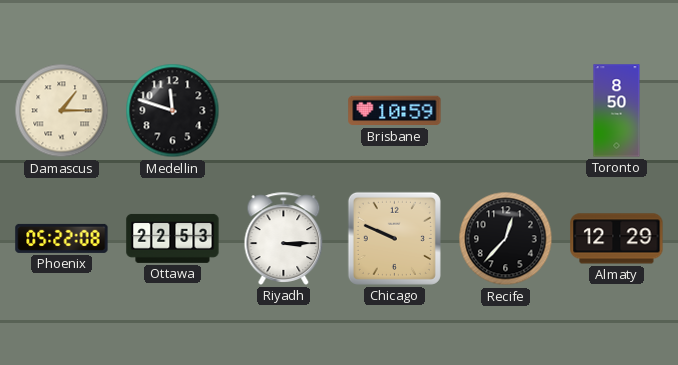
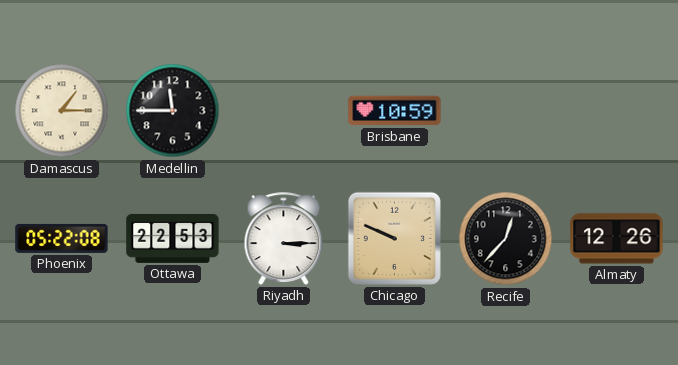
Medellin: 11:48 -> 11:45
Toronto: 8:50 -> none
Almaty: 12:29 -> 12:26
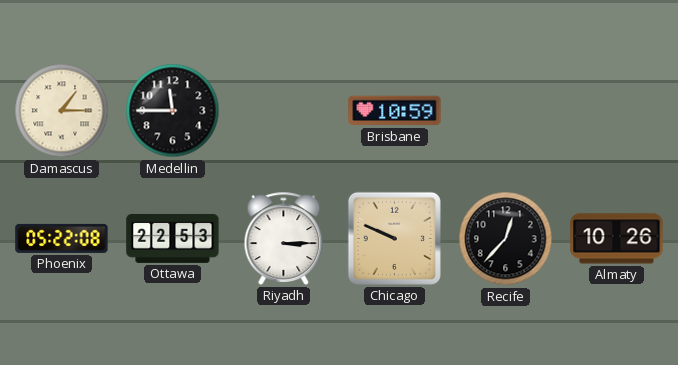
Almaty: 12:26 -> 10:26
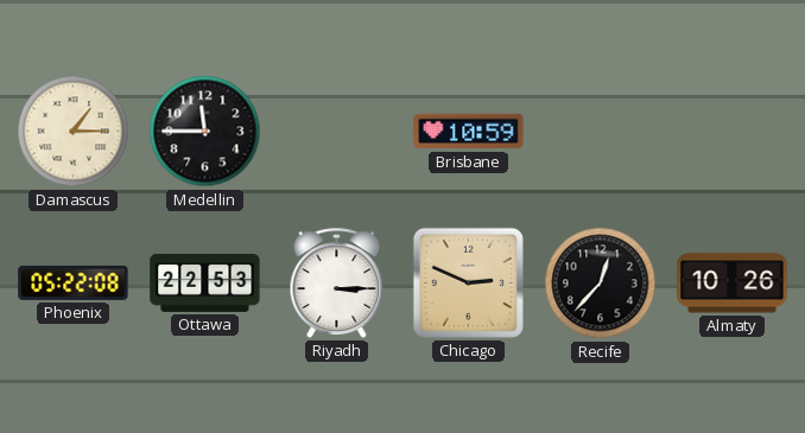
Chicago: 9:49 -> 2:49
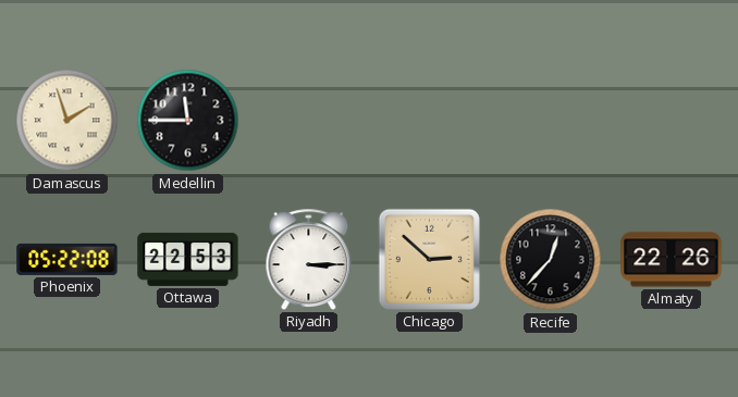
Damascus: 1:15 -> 1:57
Brisbane: 10:59 -> none
Chicago: 2:49 -> 2:52
Almaty: 10:26 -> 22:26
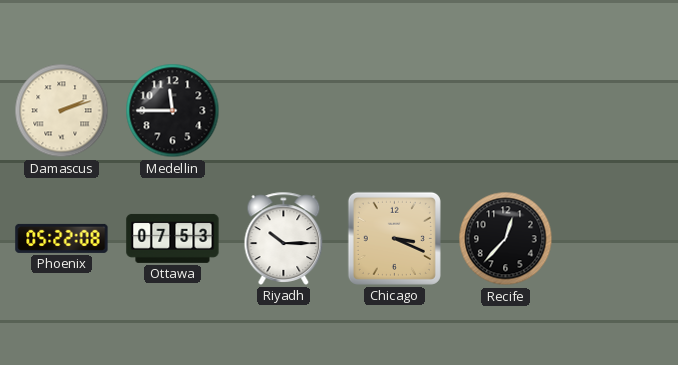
Damascus: 1:57 -> 2:12
Ottawa: 22:53 -> 07:53
Riyadh: 3:15 -> 10:15
Chicago: 2:52 -> 3:19
Almaty: 22:26 -> none
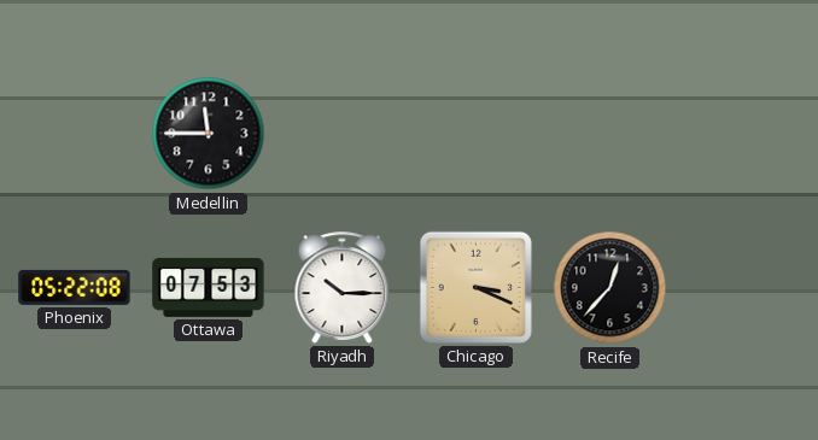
Damascus: 2:12 -> none
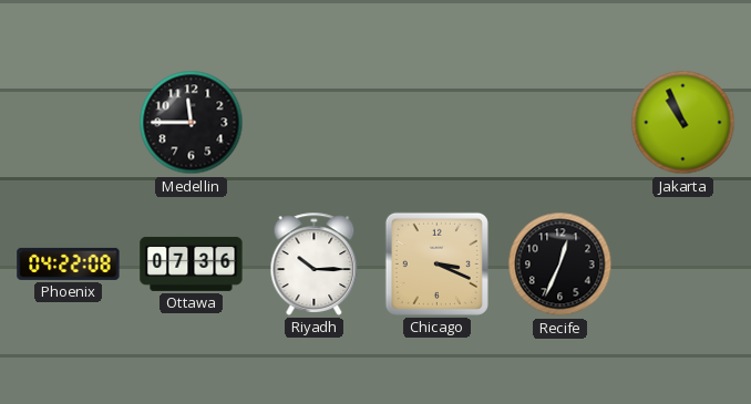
Jakarta: none -> 10:56
Phoenix: 05:22 -> 04:22
Ottawa: 07:53 -> 07:36
Recife: 12:37 -> 12:34
